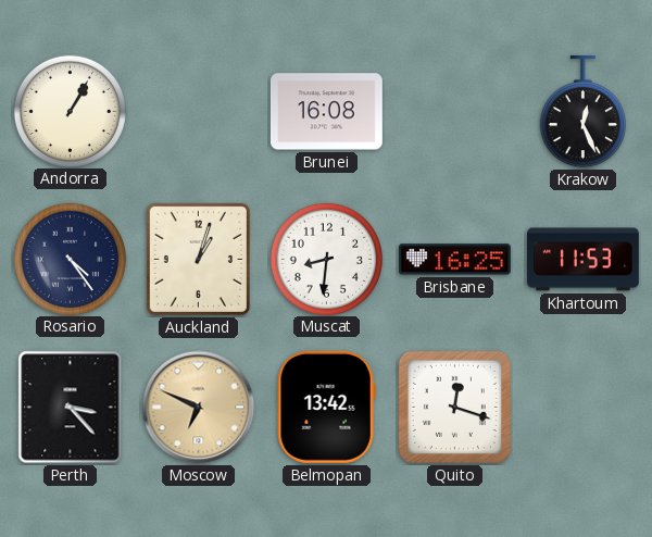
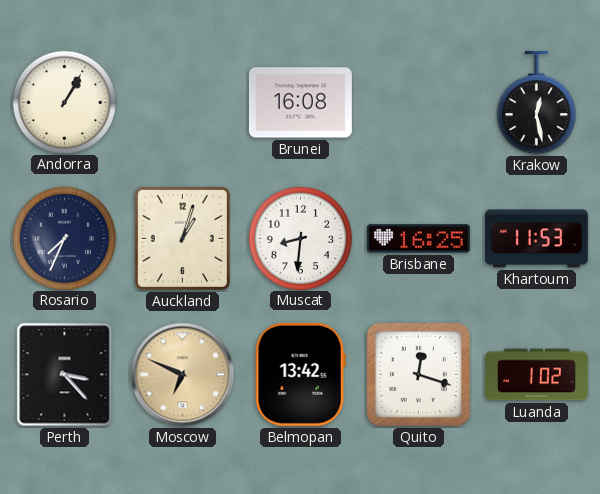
Krakow: 12:26 -> 12:28
Rosario: 4:24 -> 7:34
Luanda: none -> 1:02
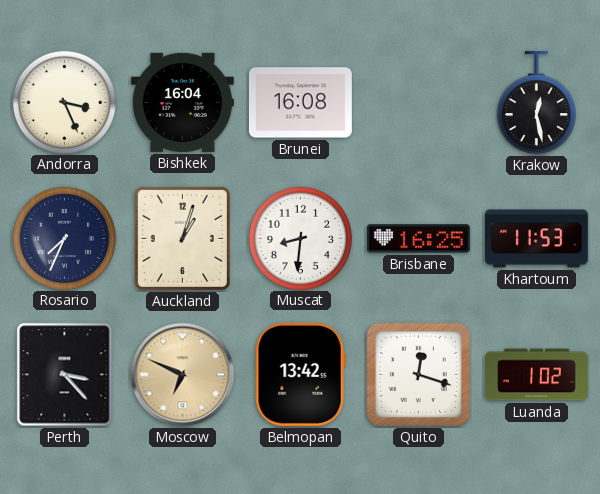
Andorra: 1:05 -> 3:26
Bishkek: none -> 16:04
